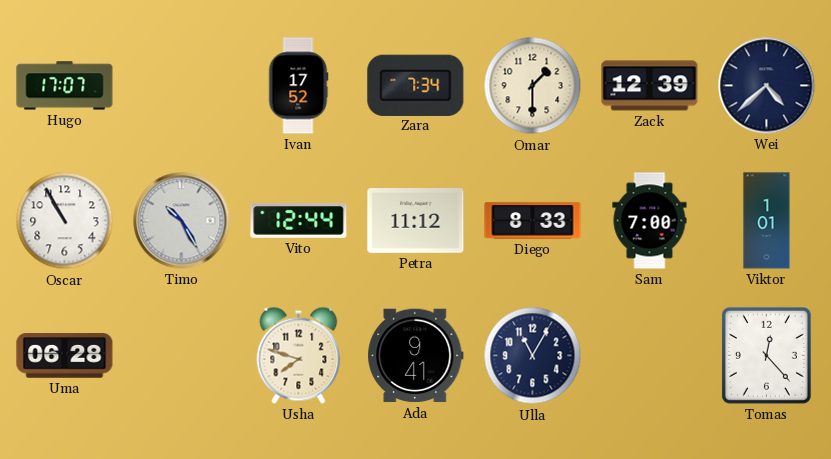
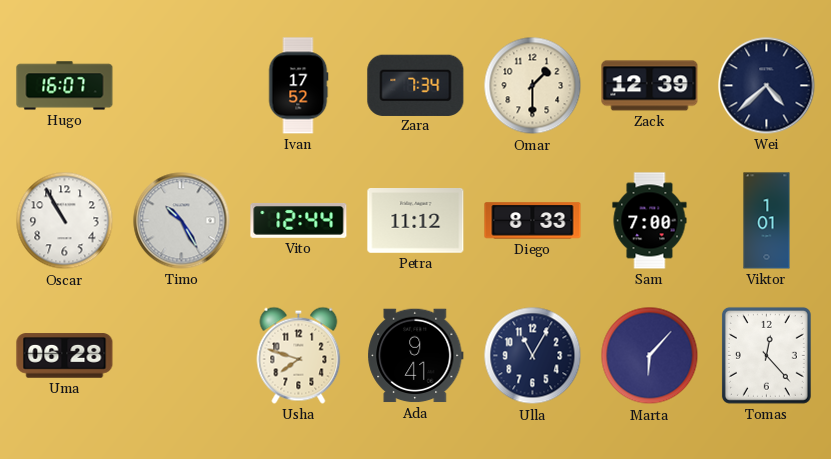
Hugo: 17:07 -> 16:07
Marta: none -> 6:07
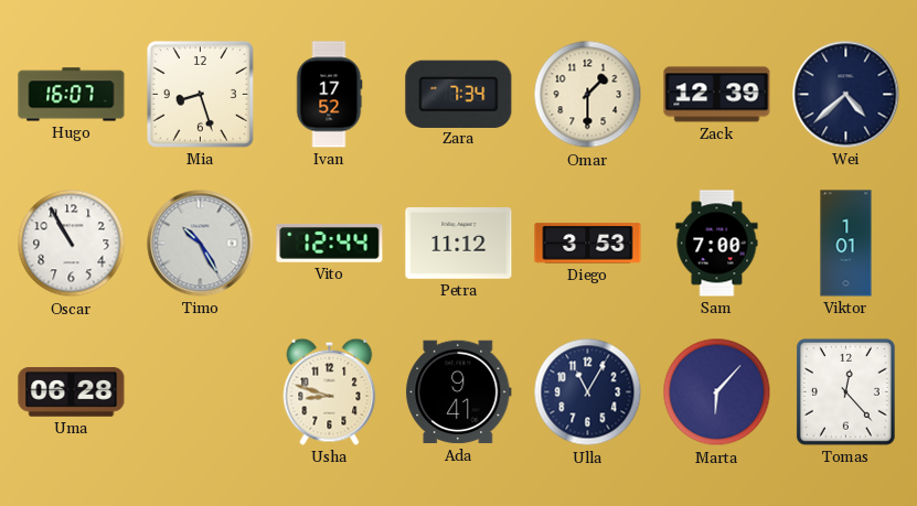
Mia: none -> 8:27
Diego: 8:33 -> 3:53
Usha: 7:48 -> 8:48
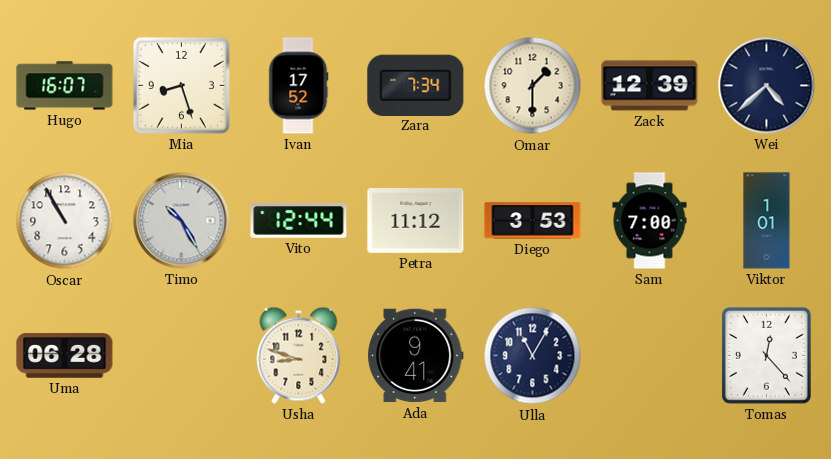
Marta: 6:07 -> none
